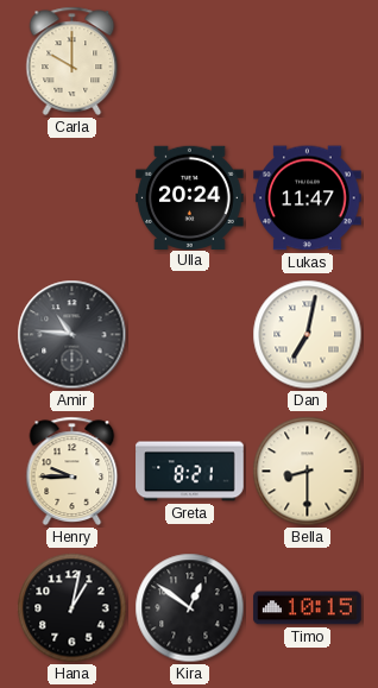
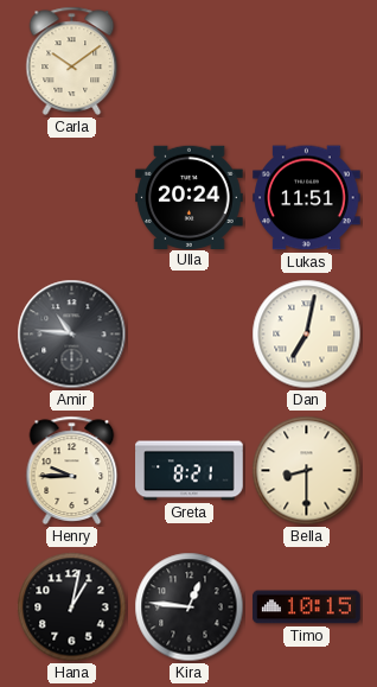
Carla: 10:00 -> 10:09
Lukas: 11:47 -> 11:51
Kira: 12:51 -> 12:46
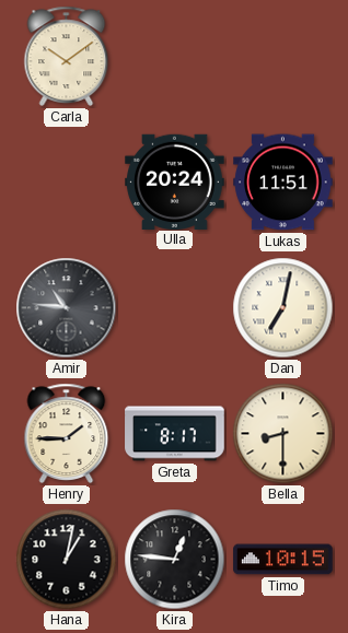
Henry: 9:45 -> 1:45
Greta: 8:21 -> 8:17
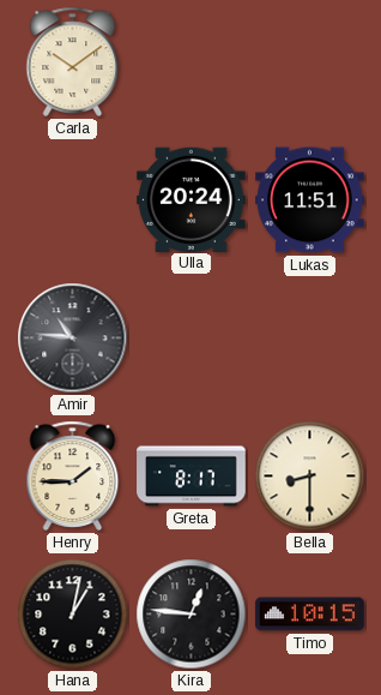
Dan: 7:02 -> none
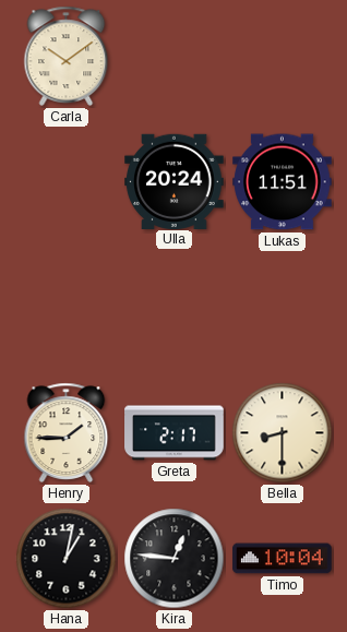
Amir: 10:46 -> none
Greta: 8:17 -> 2:17
Timo: 10:15 -> 10:04
